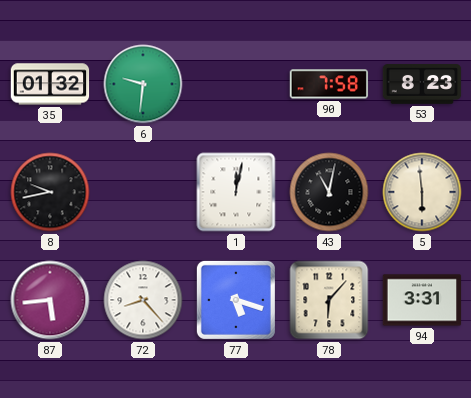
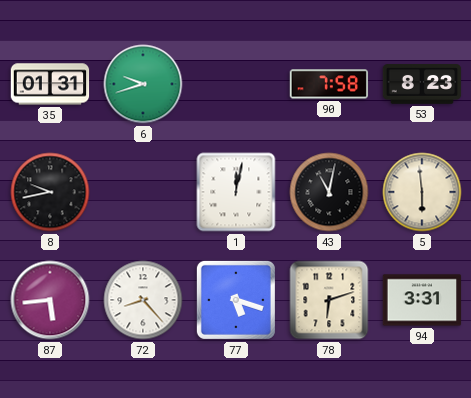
35: 01:32 -> 01:31
6: 9:31 -> 9:42
78: 6:07 -> 6:12
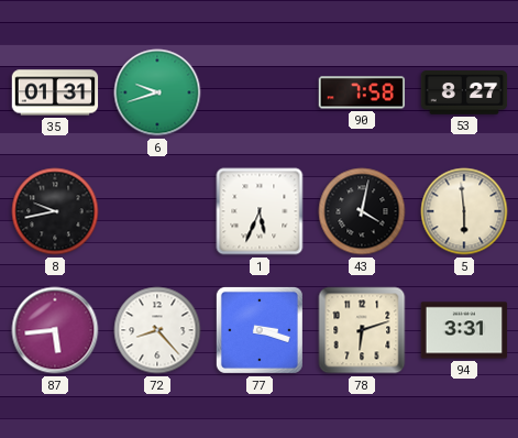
53: 8:23 -> 8:27
1: 12:02 -> 5:34
43: 11:02 -> 4:02
77: 5:18 -> 3:18
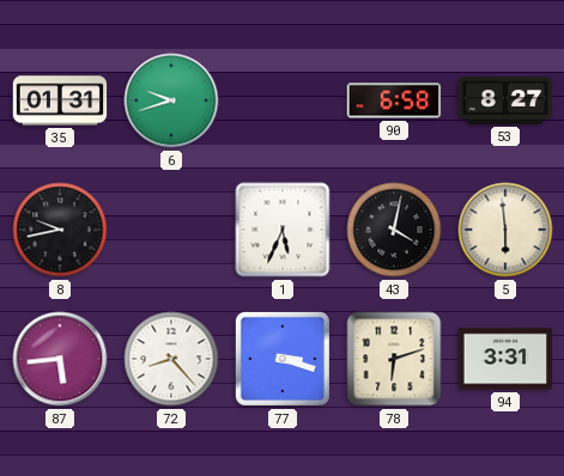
90: 7:58 -> 6:58
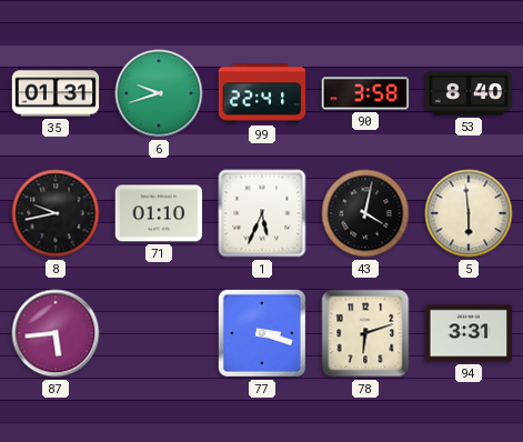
99: none -> 22:41
90: 6:58 -> 3:58
53: 8:27 -> 8:40
71: none -> 01:10
72: 8:23 -> none
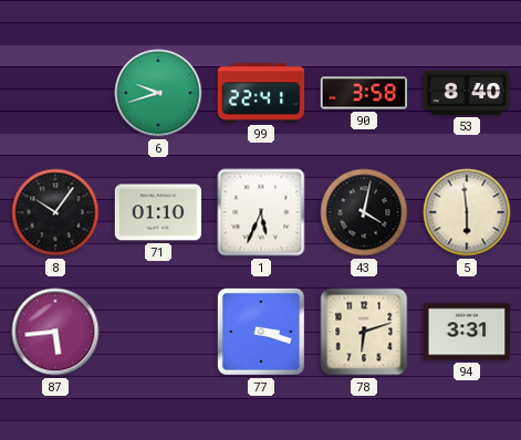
35: 01:31 -> none
8: 9:43 -> 10:06
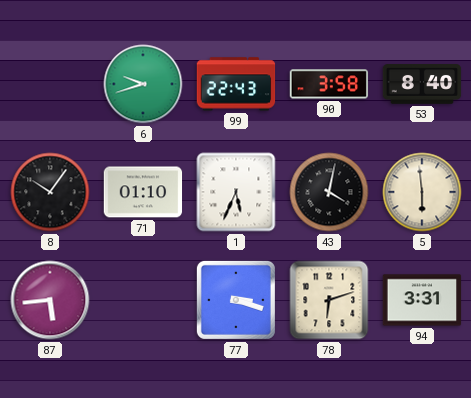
99: 22:41 -> 22:43
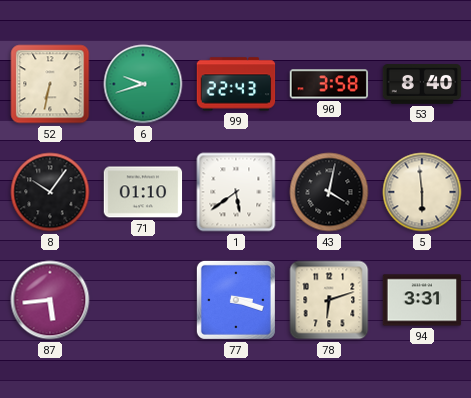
52: none -> 6:32
1: 5:34 -> 5:39
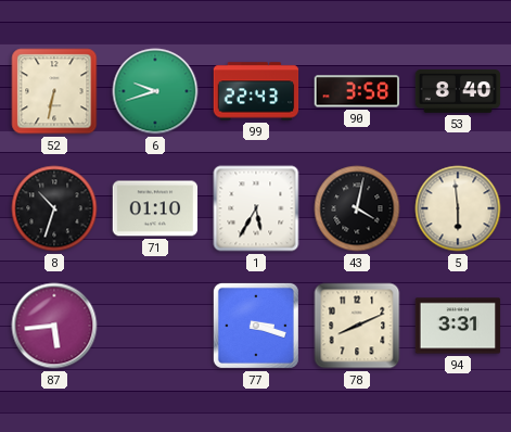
8: 10:06 -> 10:33
1: 5:39 -> 5:35
78: 6:12 -> 8:11
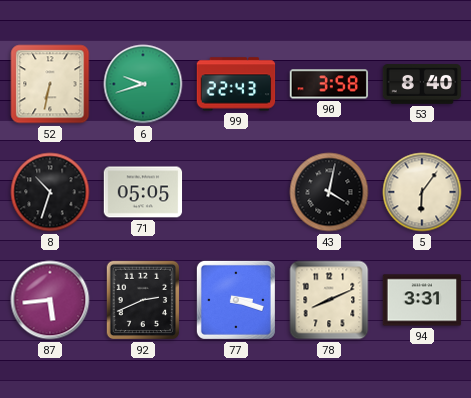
71: 01:10 -> 05:05
1: 5:35 -> none
5: 5:59 -> 6:06
92: none -> 2:41
